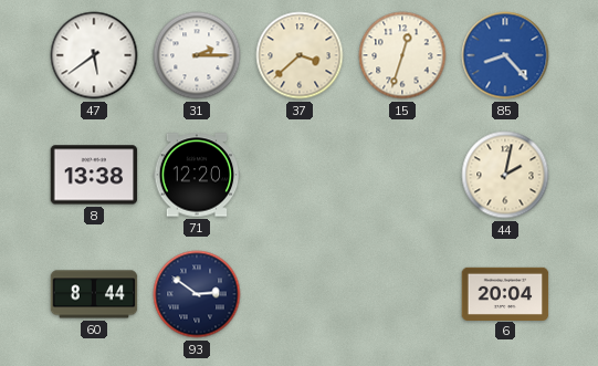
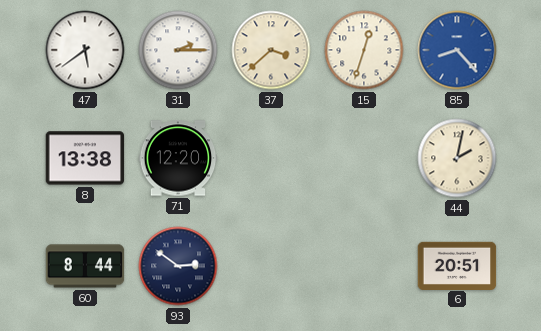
6: 20:04 -> 20:51
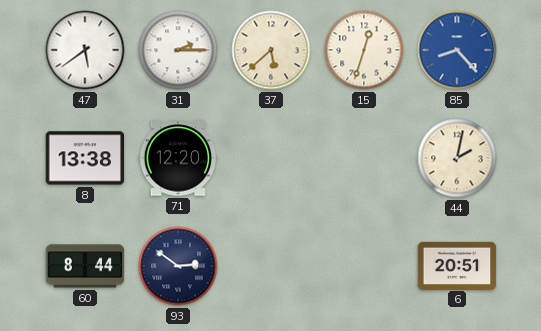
37: 3:38 -> 5:38
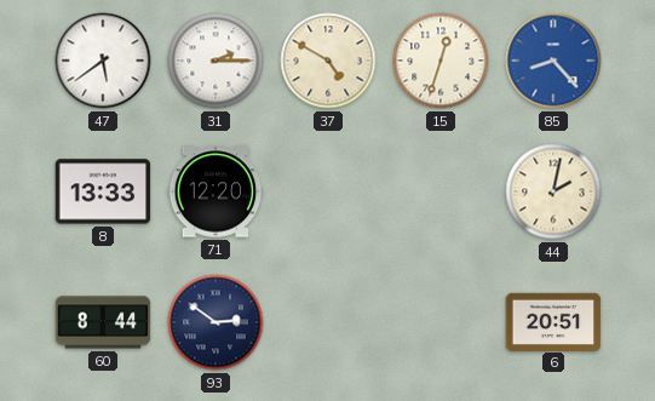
37: 5:38 -> 4:50
8: 13:38 -> 13:33
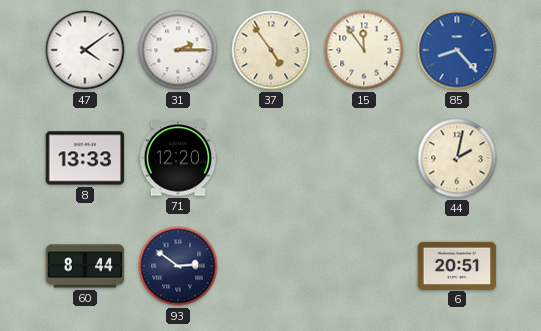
47: 5:39 -> 4:09
37: 4:50 -> 4:54
15: 12:33 -> 11:54
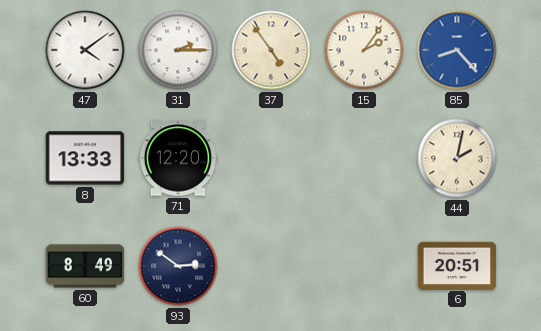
15: 11:54 -> 2:06
60: 8:44 -> 8:49
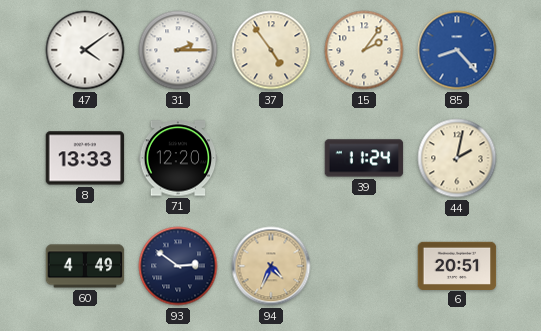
39: none -> 11:24
60: 8:49 -> 4:49
94: none -> 4:34
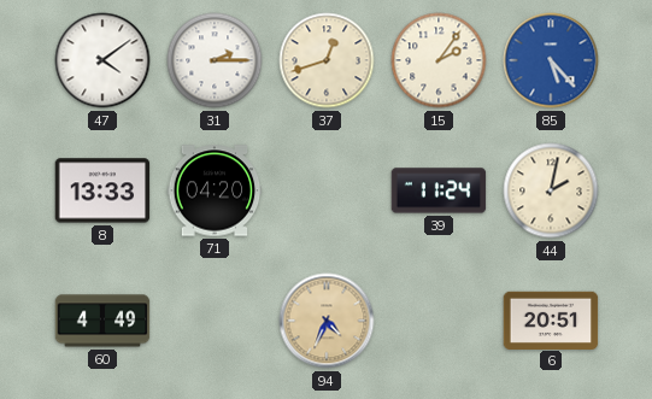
37: 4:54 -> 12:42
85: 8:23 -> 5:23
71: 12:20 -> 04:20
93: 2:51 -> none
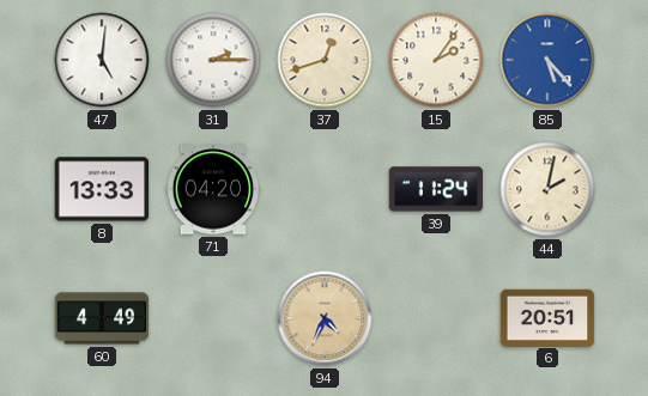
47: 4:09 -> 5:01
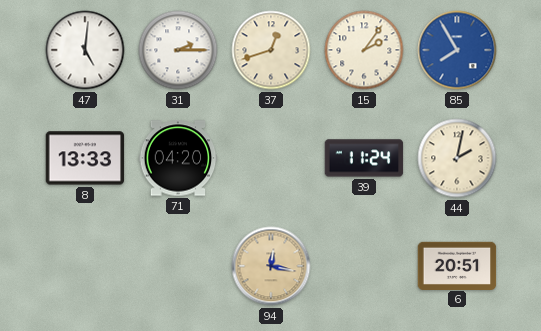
85: 5:23 -> 7:55
60: 4:49 -> none
94: 4:34 -> 12:17
